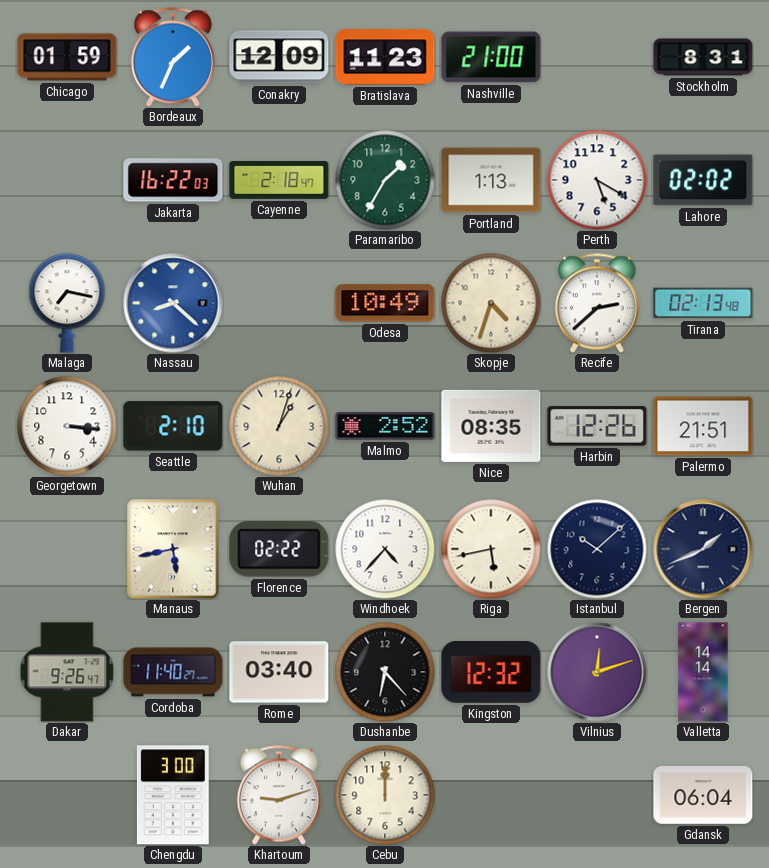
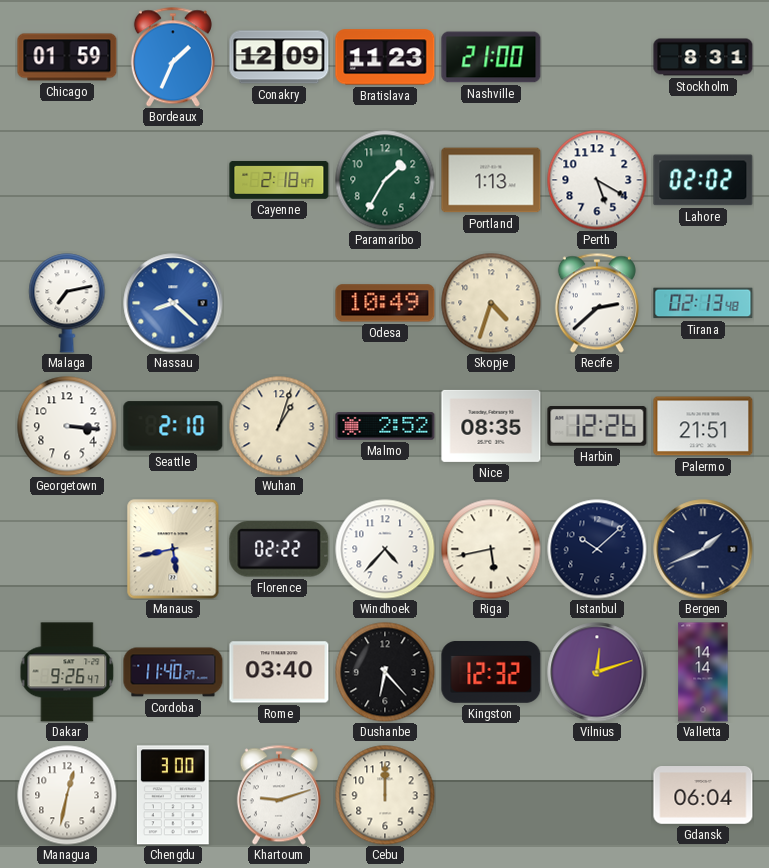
Jakarta: 16:22 -> none
Malaga: 7:17 -> 7:13
Managua: none -> 12:32
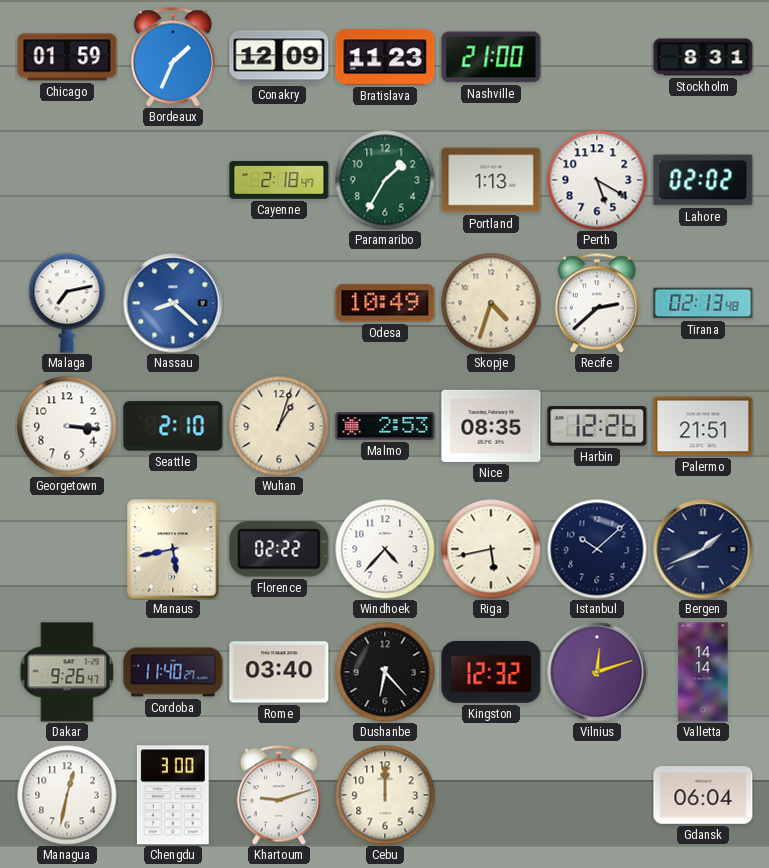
Malmo: 2:52 -> 2:53
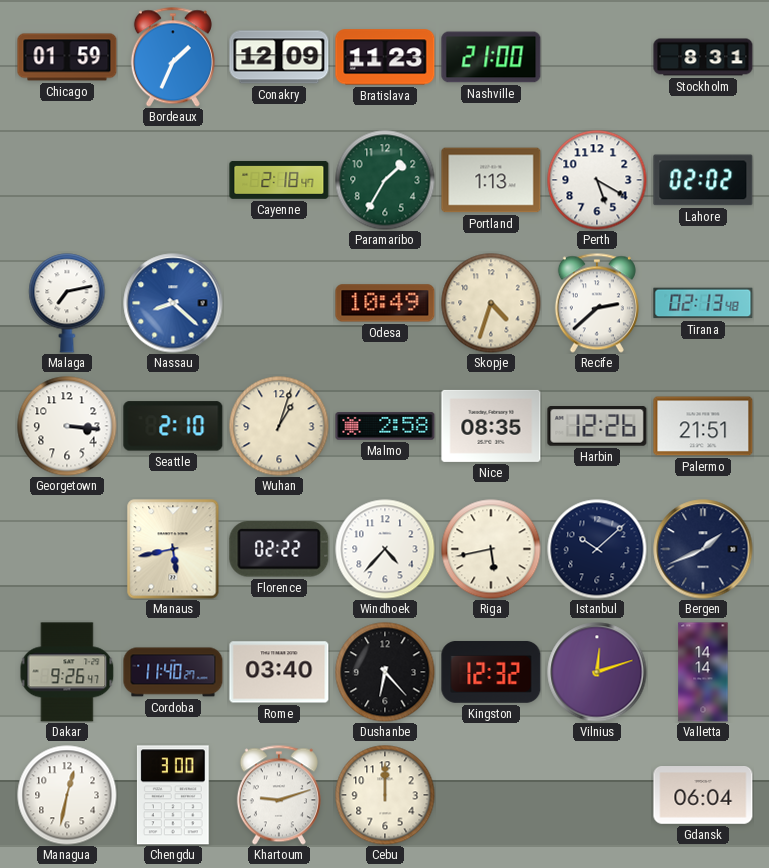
Malmo: 2:53 -> 2:58
